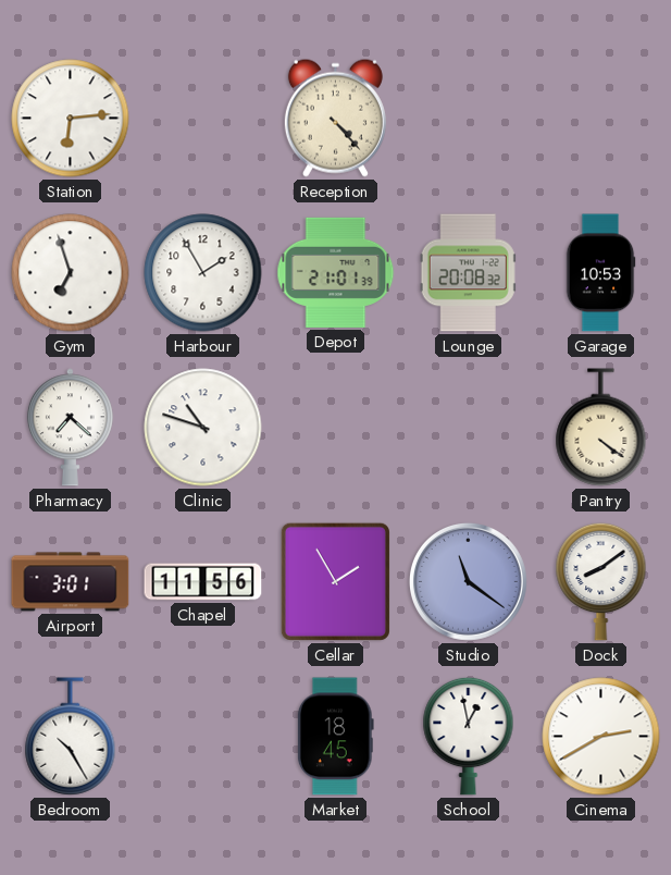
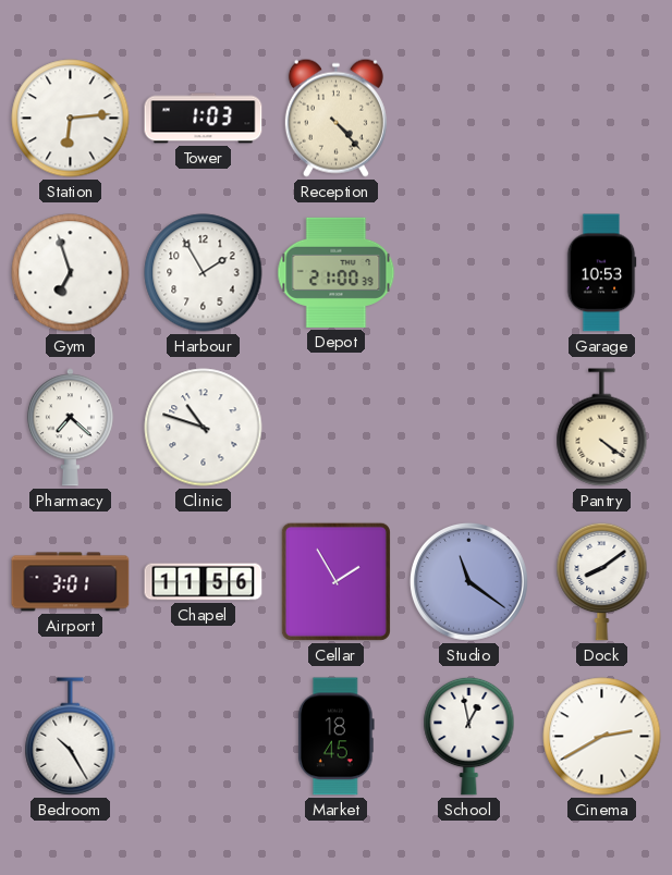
Tower: none -> 1:03
Depot: 21:01 -> 21:00
Lounge: 20:08 -> none
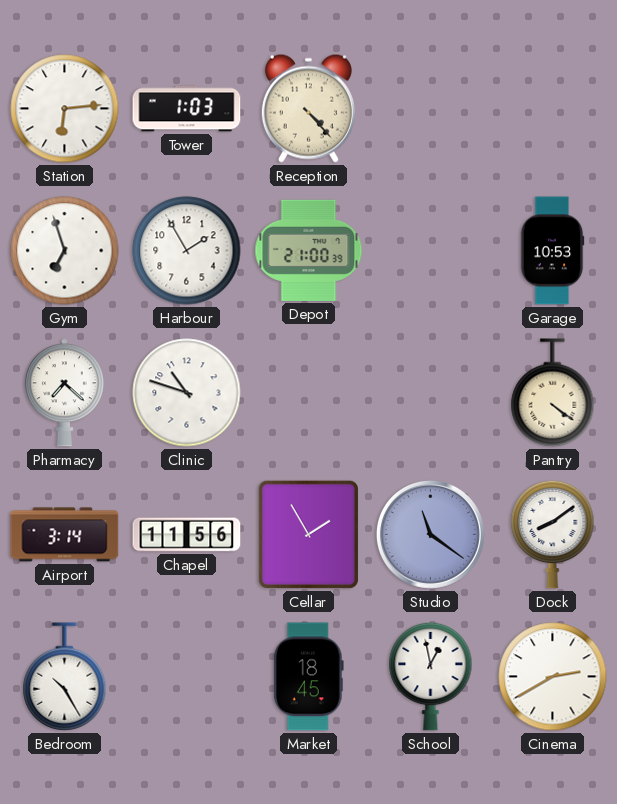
Airport: 3:01 -> 3:14
